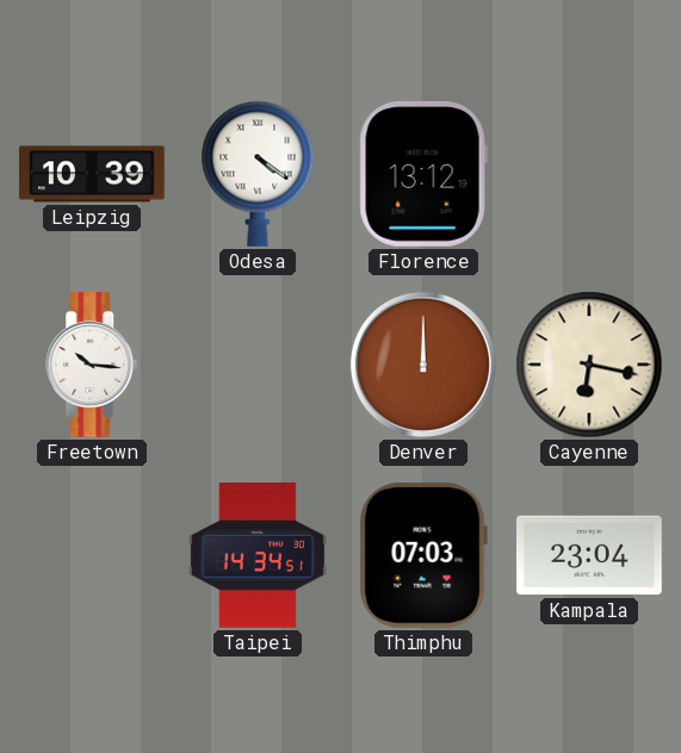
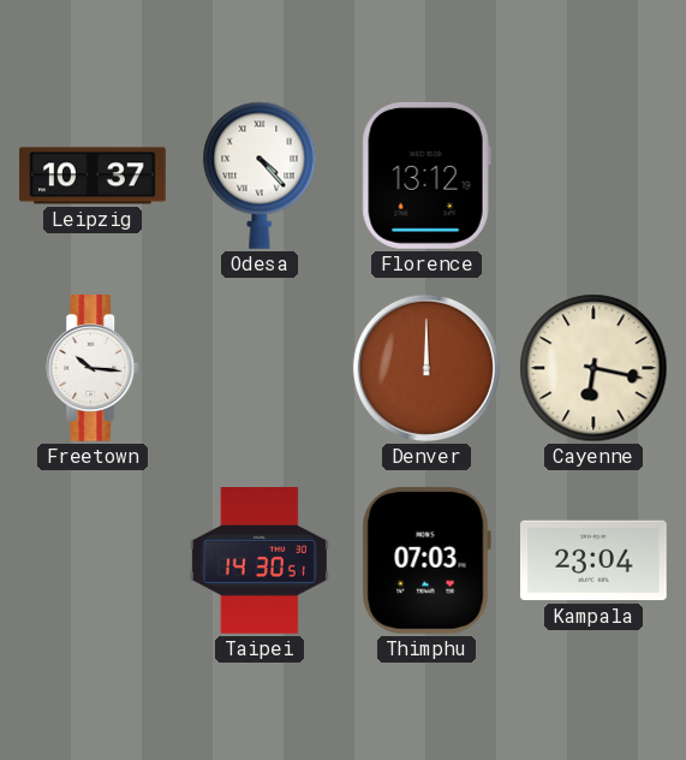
Leipzig: 10:39 -> 10:37
Odesa: 4:21 -> 4:23
Taipei: 14:34 -> 14:30
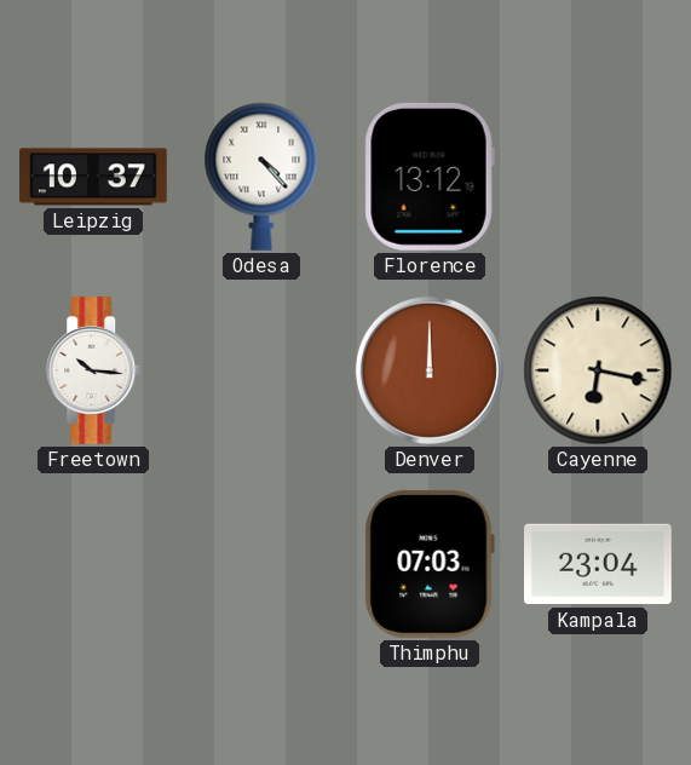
Taipei: 14:30 -> none
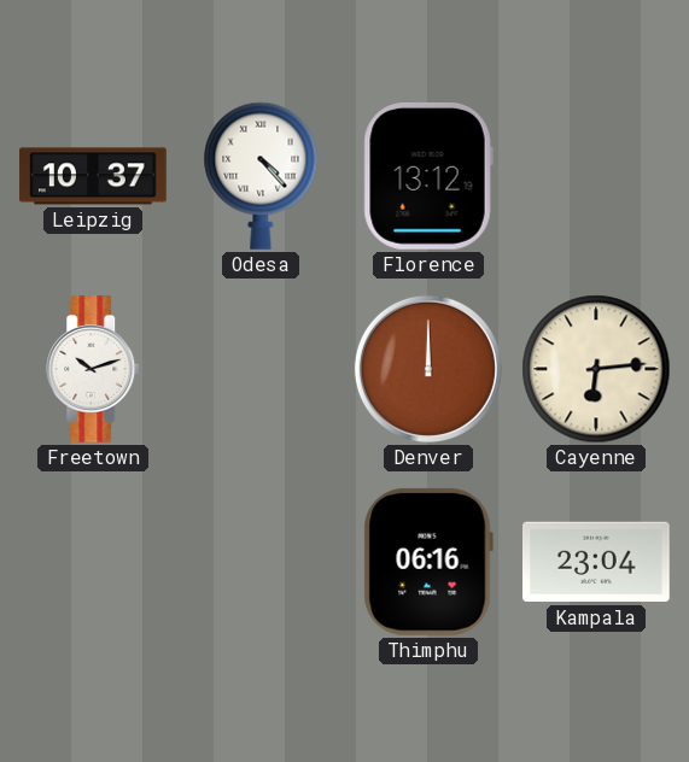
Freetown: 10:16 -> 10:12
Cayenne: 6:17 -> 6:14
Thimphu: 07:03 -> 06:16
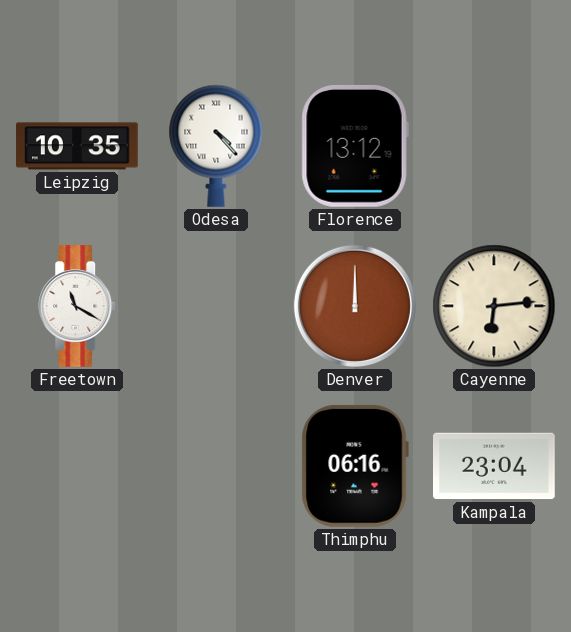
Leipzig: 10:37 -> 10:35
Freetown: 10:12 -> 11:20
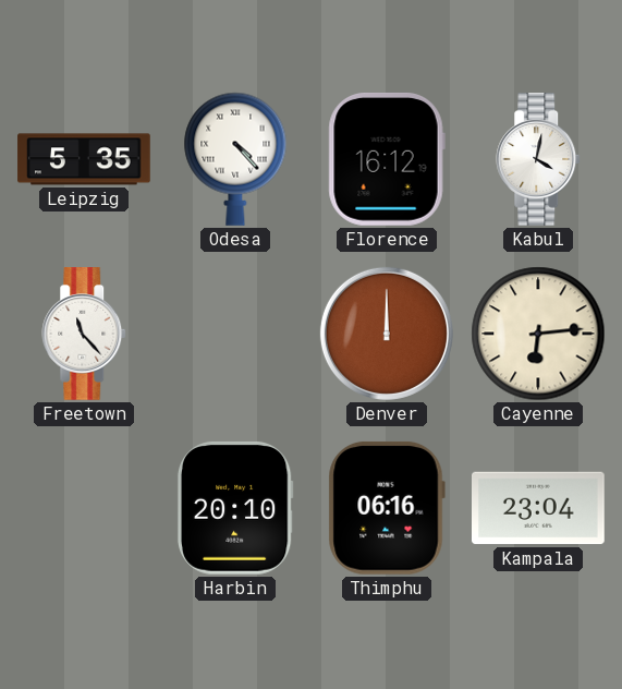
Leipzig: 10:35 -> 5:35
Florence: 13:12 -> 16:12
Kabul: none -> 4:02
Freetown: 11:20 -> 11:23
Harbin: none -> 20:10
